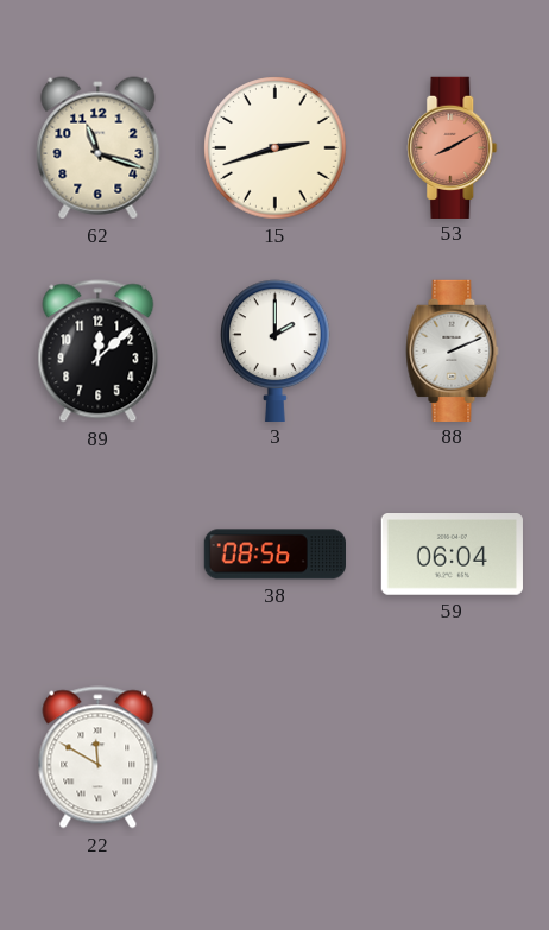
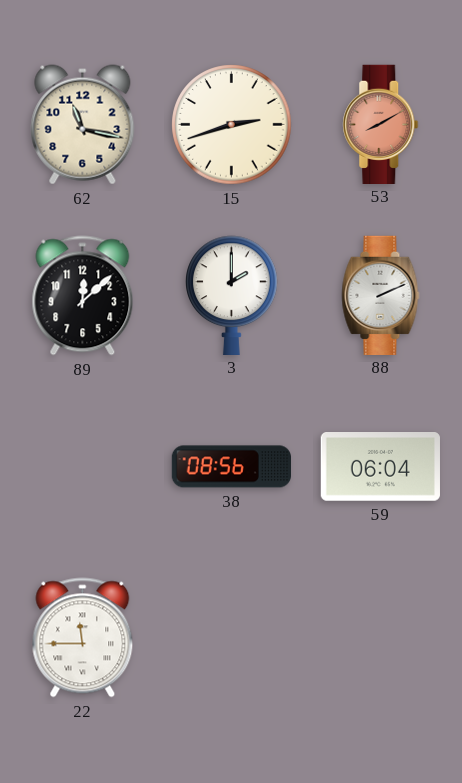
62: 11:18 -> 11:17
22: 11:50 -> 11:45
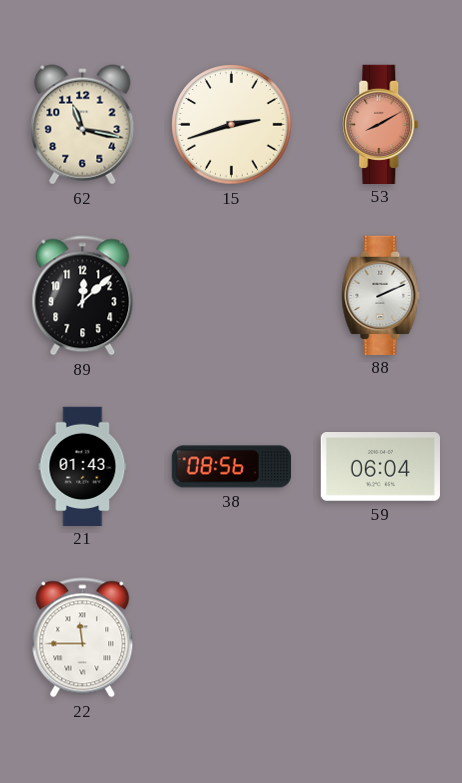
3: 2:00 -> none
21: none -> 01:43
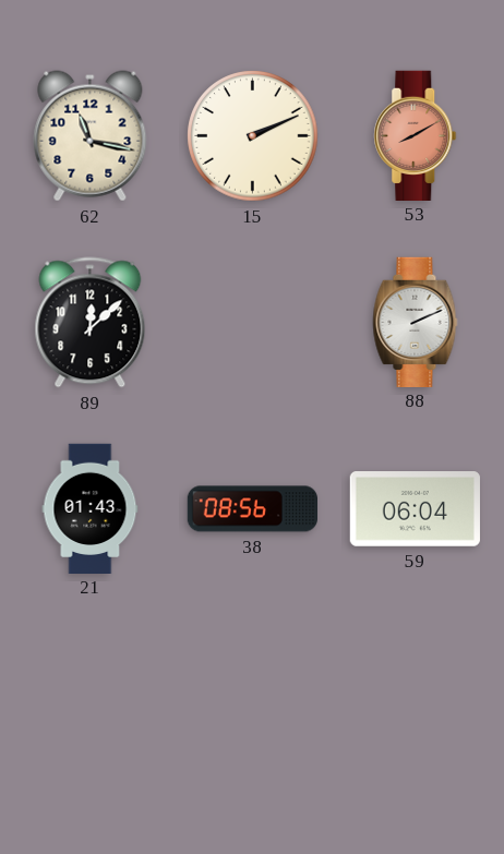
15: 2:42 -> 2:11
22: 11:45 -> none
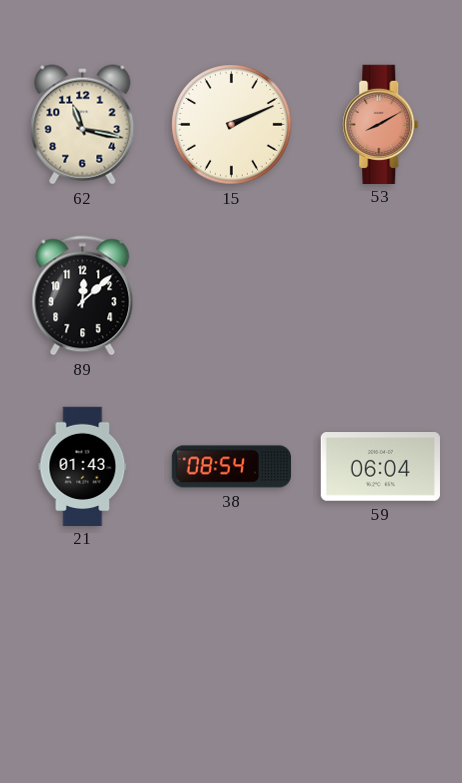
88: 2:11 -> none
38: 08:56 -> 08:54
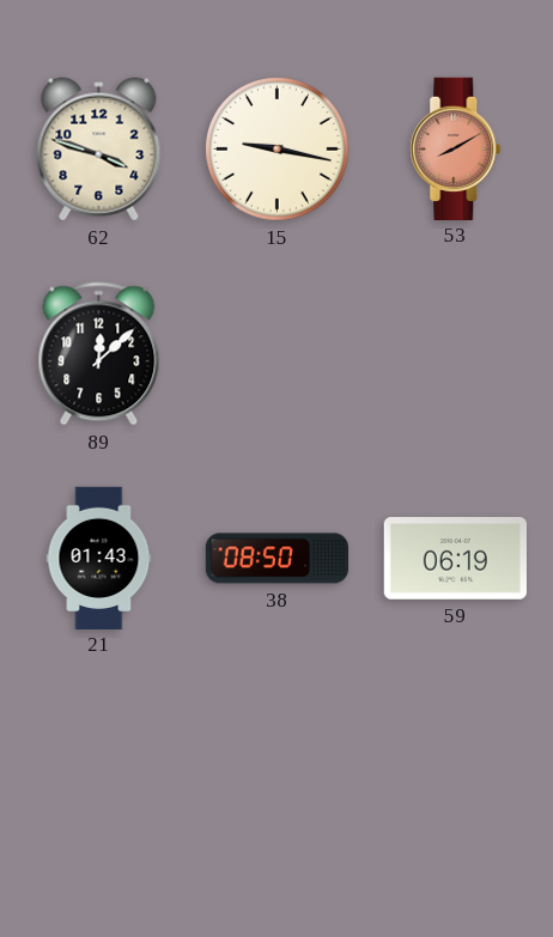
62: 11:17 -> 3:48
15: 2:11 -> 9:17
38: 08:54 -> 08:50
59: 06:04 -> 06:19
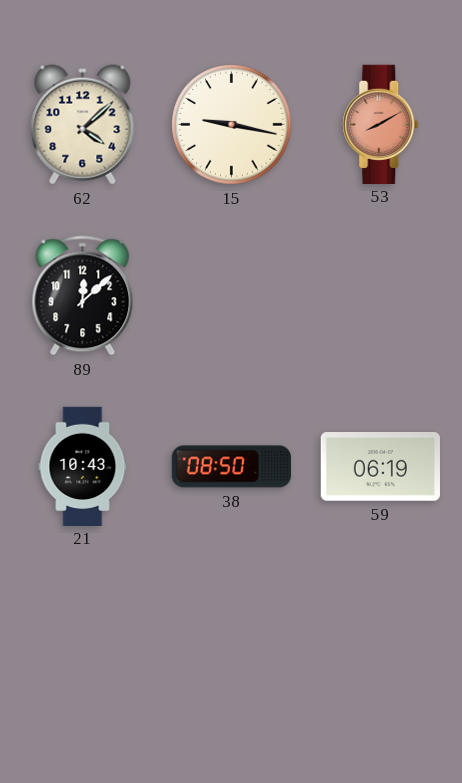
62: 3:48 -> 4:08
21: 01:43 -> 10:43
